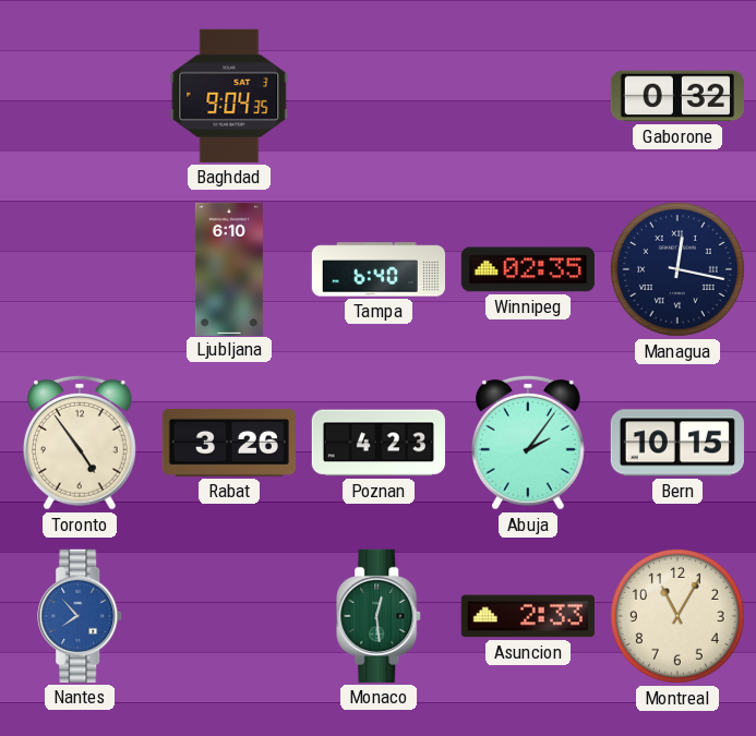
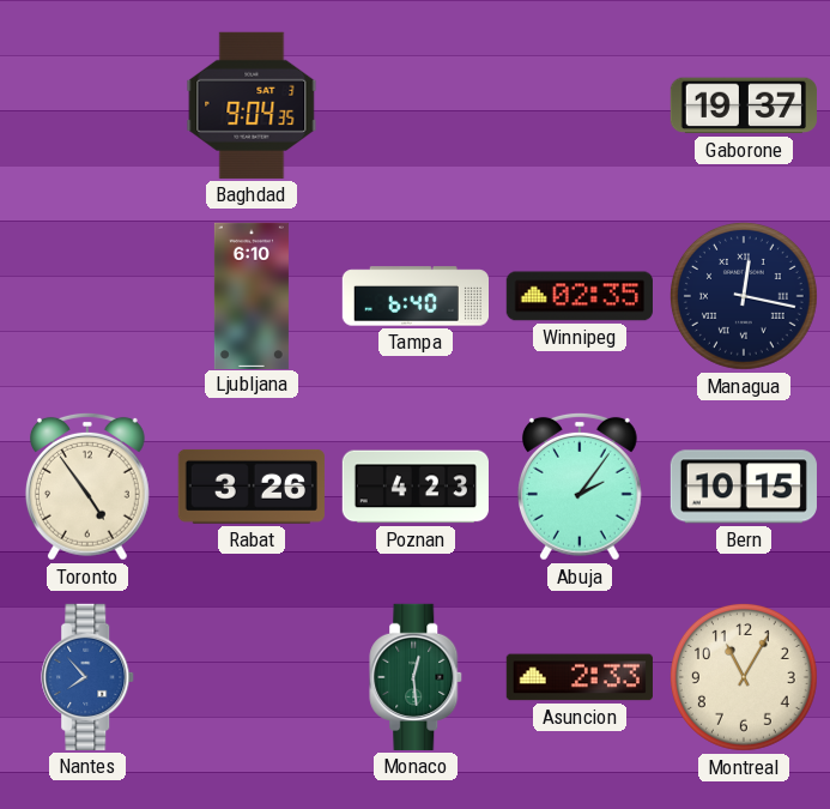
Gaborone: 0:32 -> 19:37
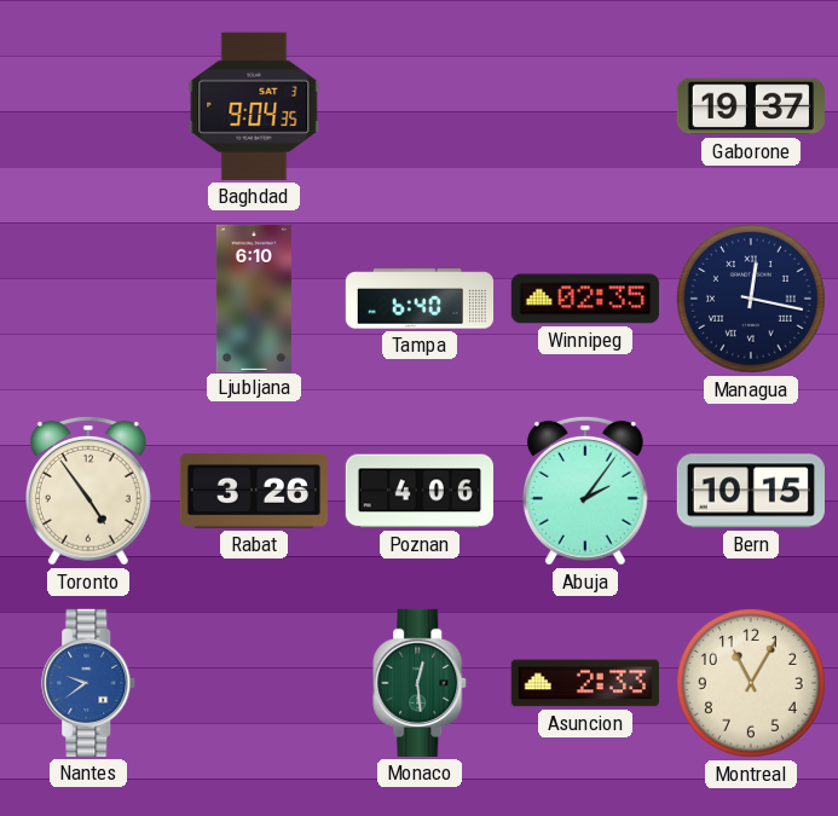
Poznan: 4:23 -> 4:06
Nantes: 7:53 -> 9:39
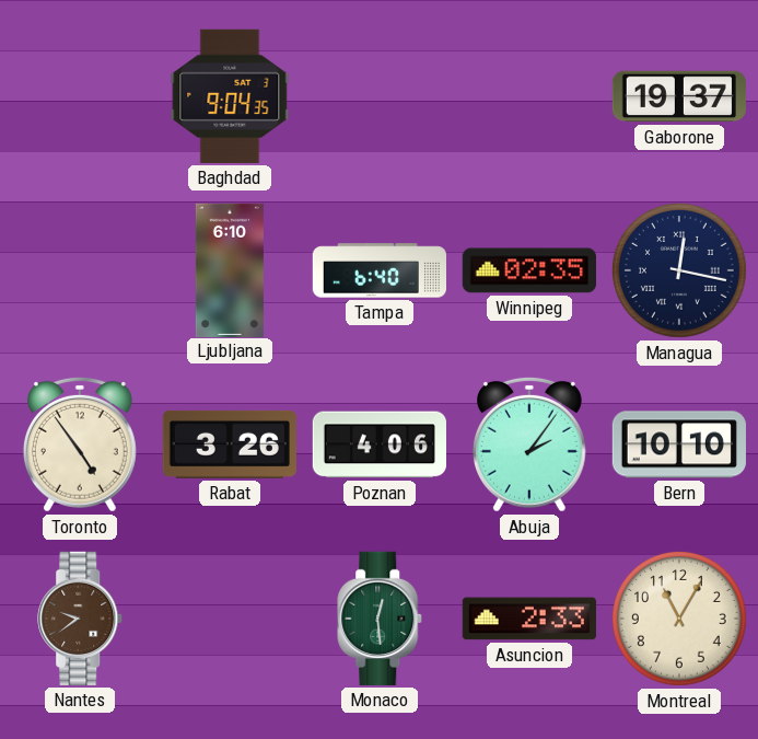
Bern: 10:15 -> 10:10
Nantes dial: blue -> brown
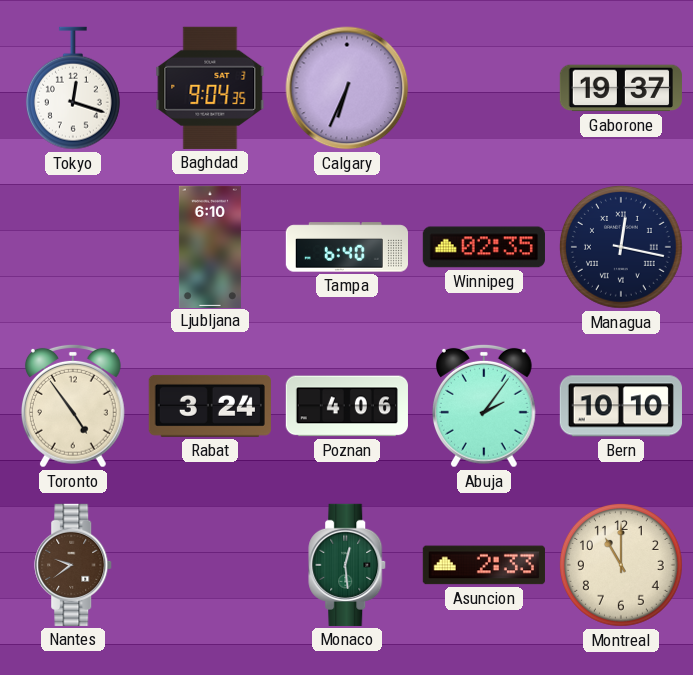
Tokyo: none -> 12:18
Calgary: none -> 6:34
Rabat: 3:26 -> 3:24
Montreal: 11:05 -> 11:00
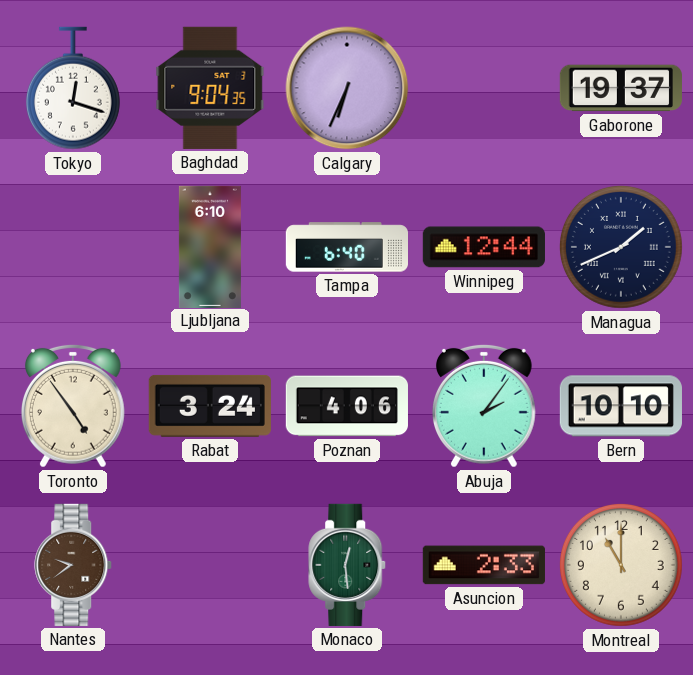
Winnipeg: 02:35 -> 12:44
Managua: 12:17 -> 1:41
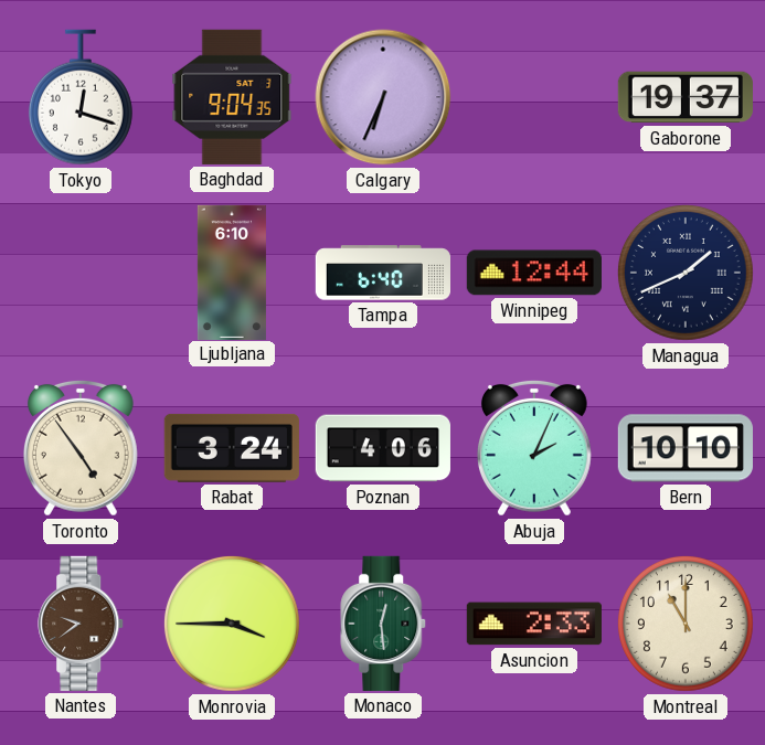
Abuja: 2:06 -> 2:04
Monrovia: none -> 3:45
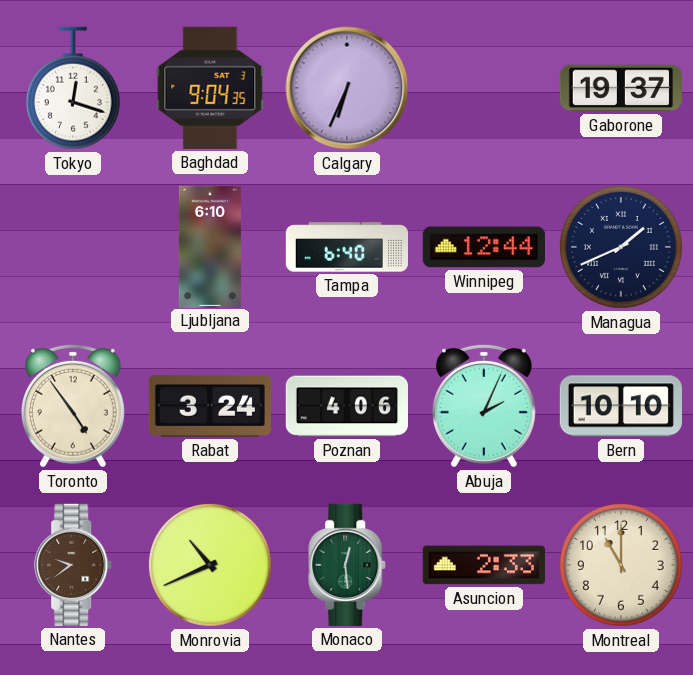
Monrovia: 3:45 -> 10:41
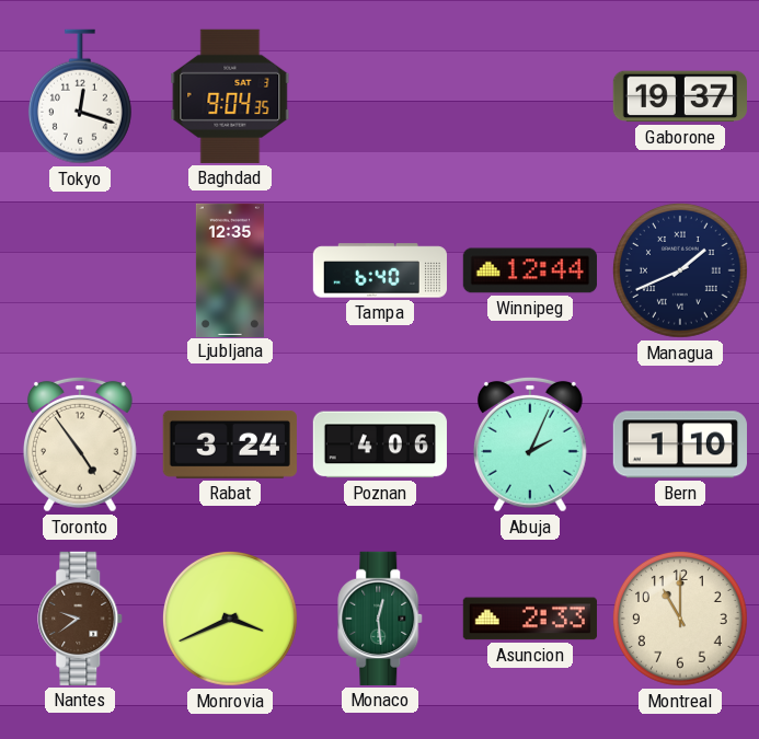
Calgary: 6:34 -> none
Ljubljana: 6:10 -> 12:35
Bern: 10:10 -> 1:10
Monrovia: 10:41 -> 3:41
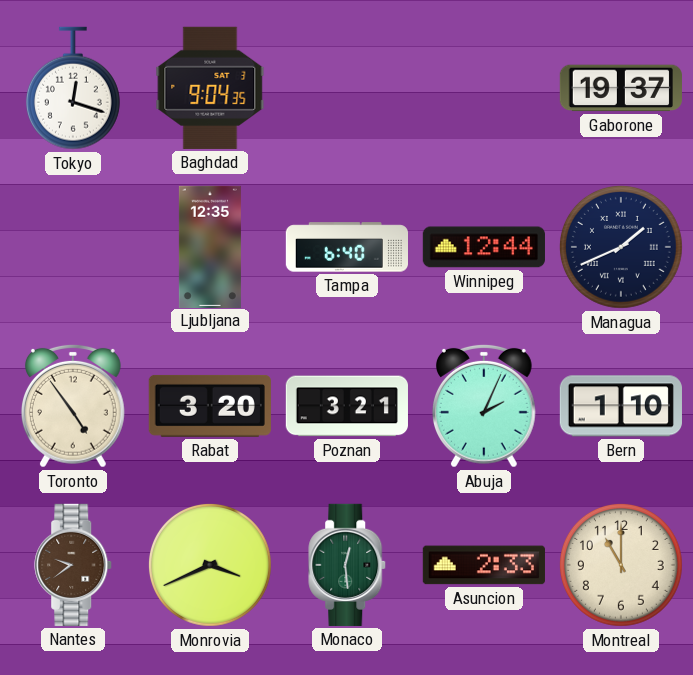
Rabat: 3:24 -> 3:20
Poznan: 4:06 -> 3:21
